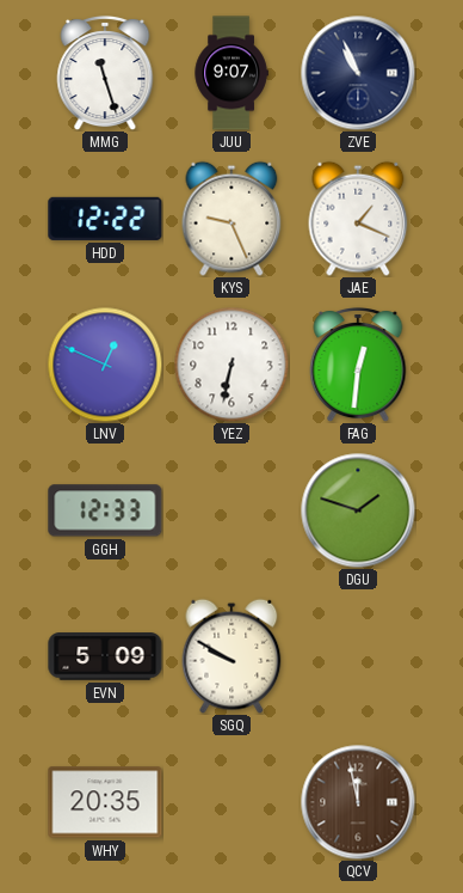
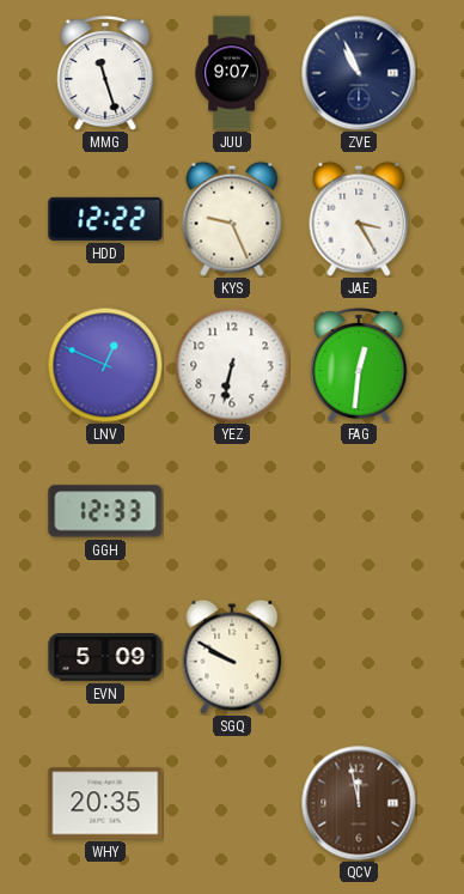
JAE: 1:19 -> 3:25
DGU: 1:48 -> none
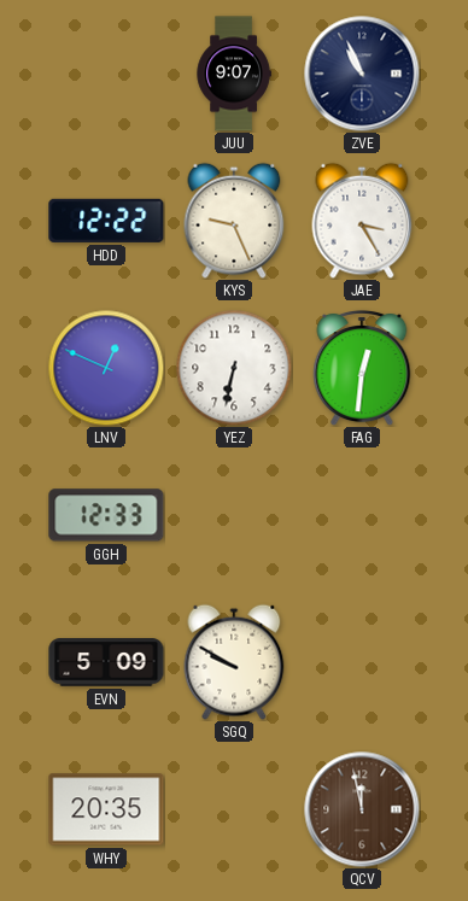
MMG: 11:27 -> none
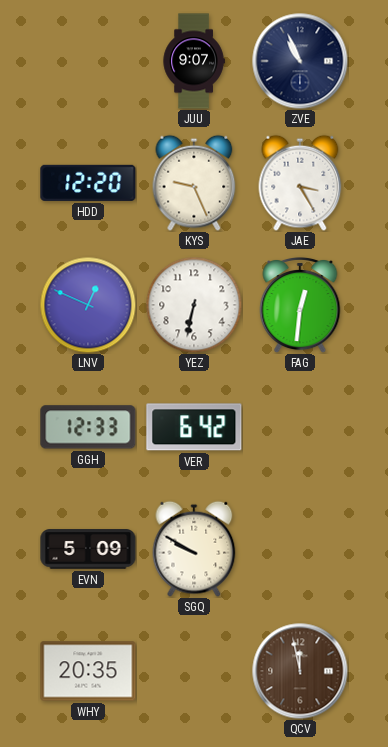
HDD: 12:22 -> 12:20
VER: none -> 6:42
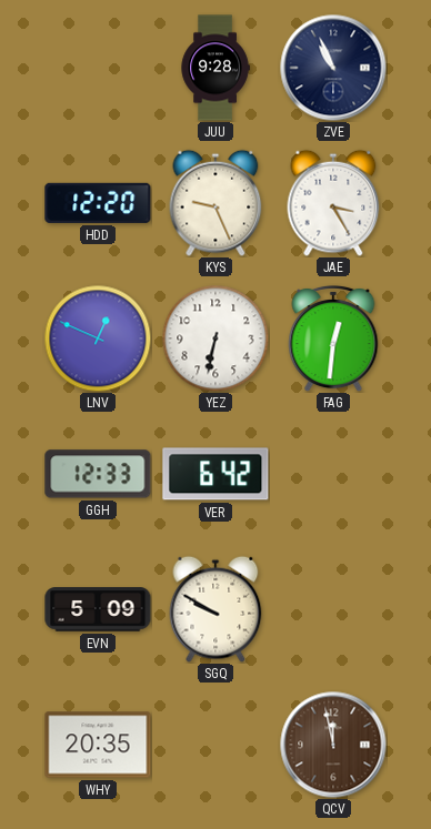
JUU: 9:07 -> 9:28
